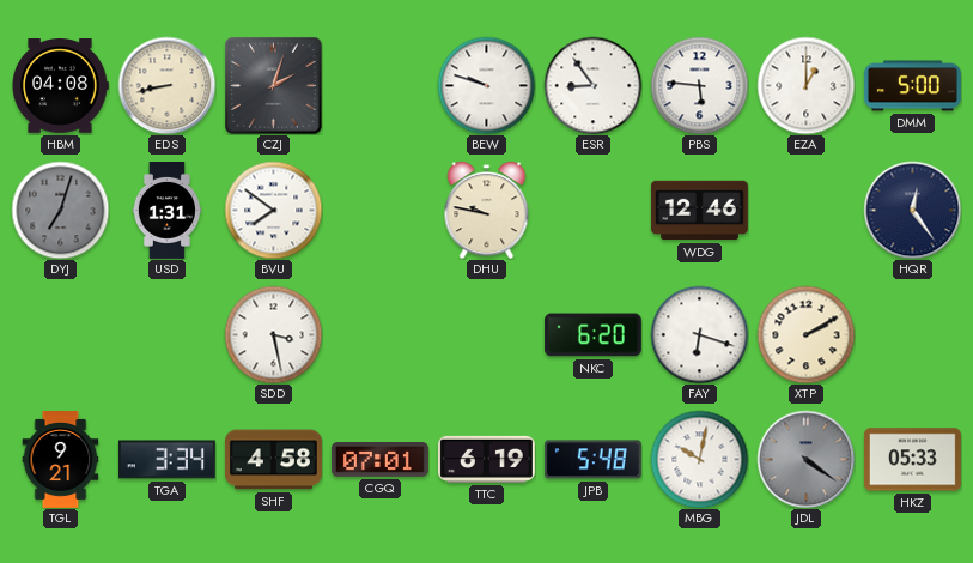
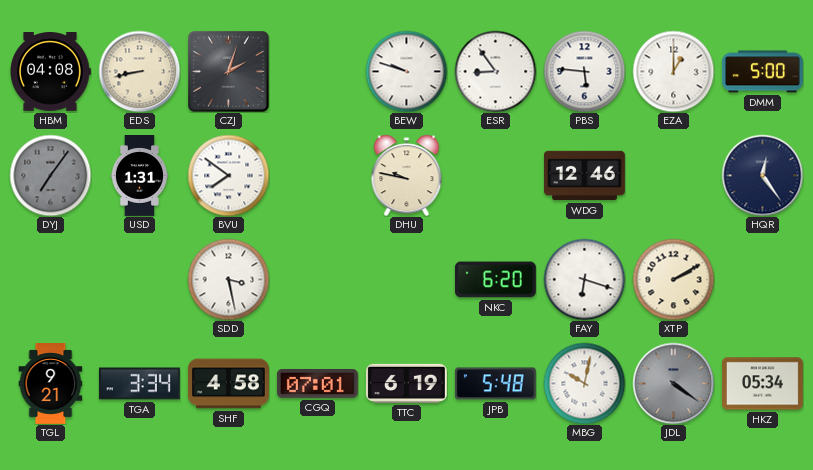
DYJ: 7:03 -> 7:06
HKZ: 05:33 -> 05:34
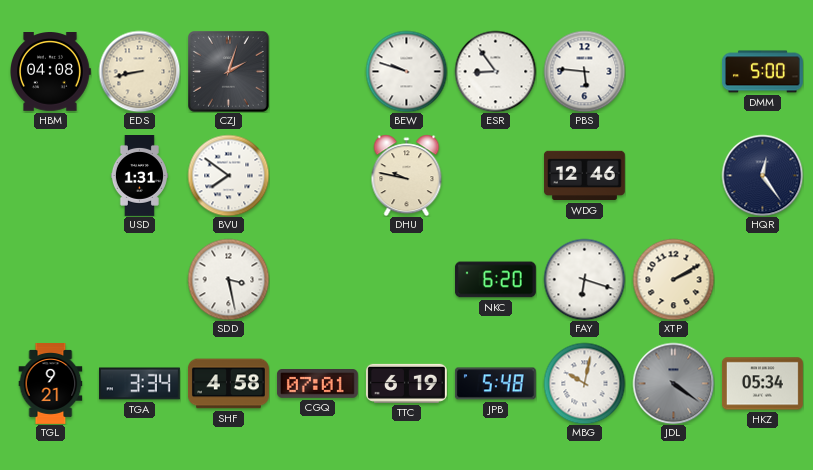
EZA: 1:00 -> none
DYJ: 7:06 -> none
